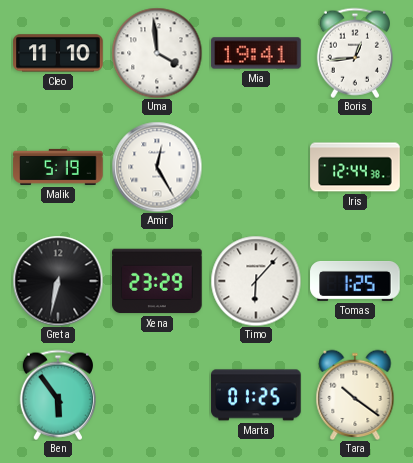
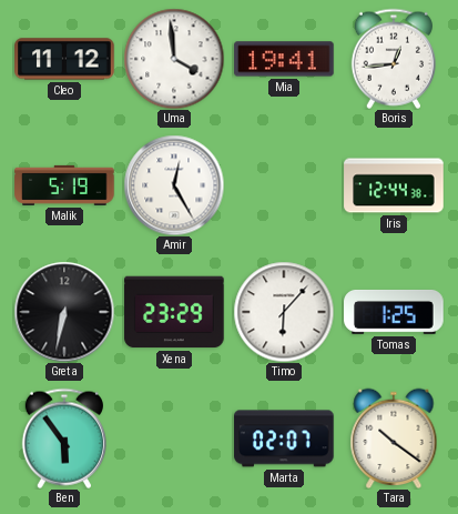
Cleo: 11:10 -> 11:12
Marta: 01:25 -> 02:07
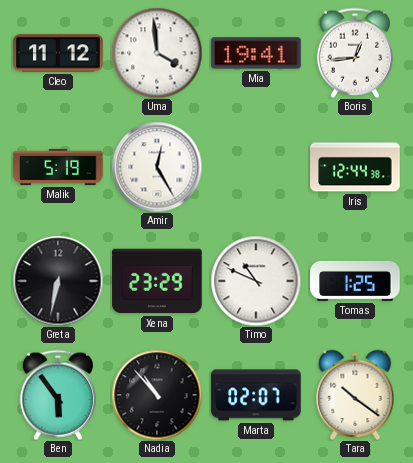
Timo: 6:07 -> 10:49
Nadia: none -> 10:53
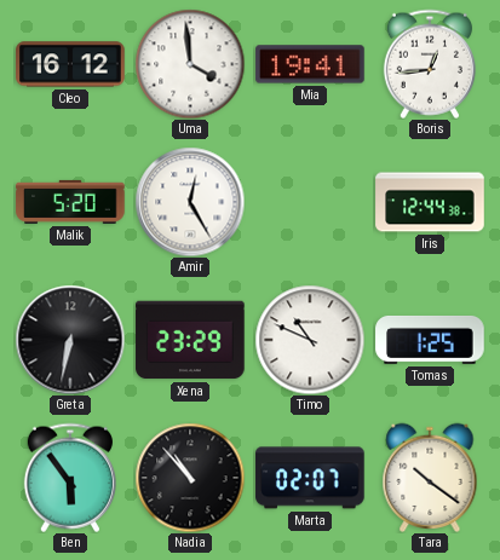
Cleo: 11:12 -> 16:12
Malik: 5:19 -> 5:20
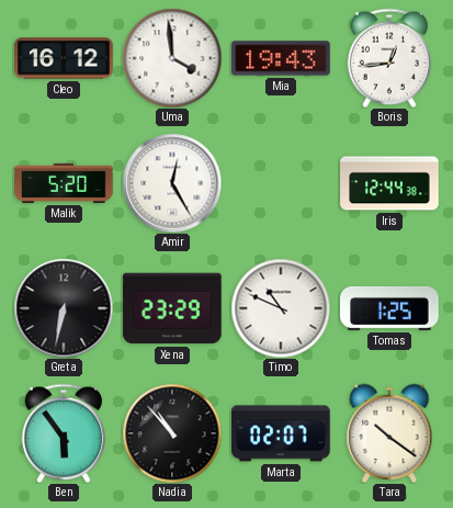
Mia: 19:41 -> 19:43
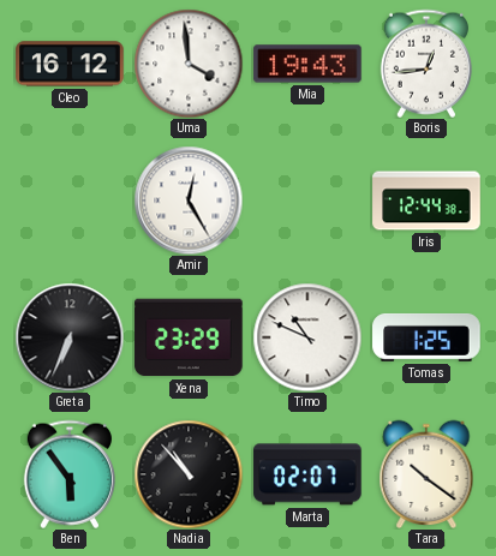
Malik: 5:20 -> none
Greta: 6:32 -> 6:34
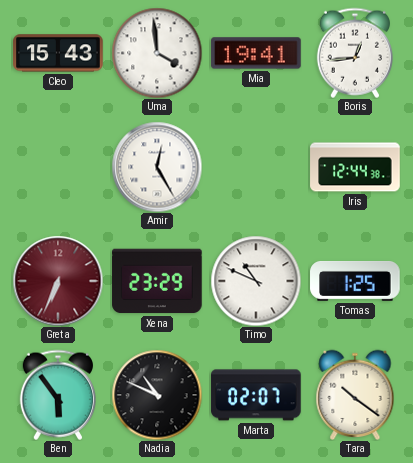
Cleo: 16:12 -> 15:43
Mia: 19:43 -> 19:41
Greta dial: black -> burgundy
Nadia: 10:53 -> 10:49
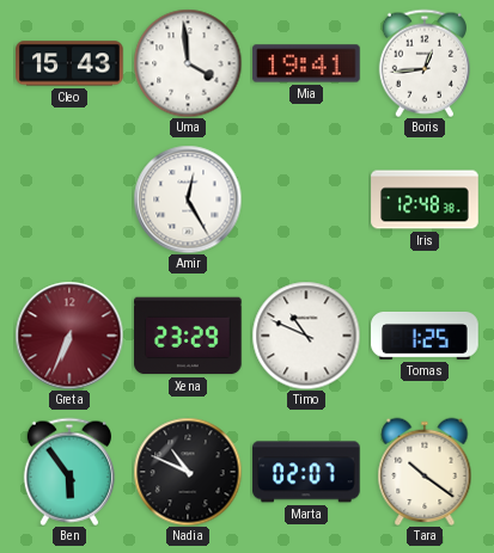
Iris: 12:44 -> 12:48
